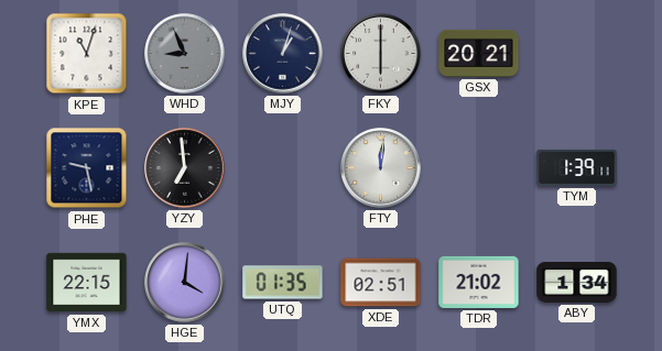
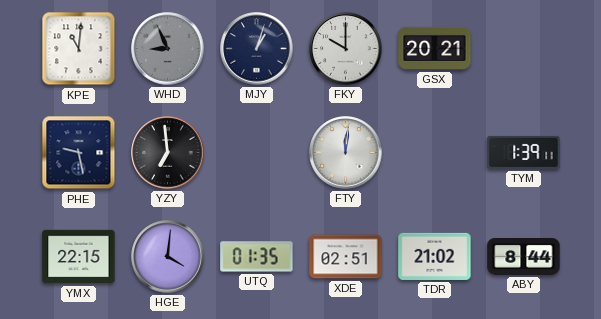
KPE: 11:03 -> 11:01
FKY: 6:00 -> 10:00
ABY: 1:34 -> 8:44
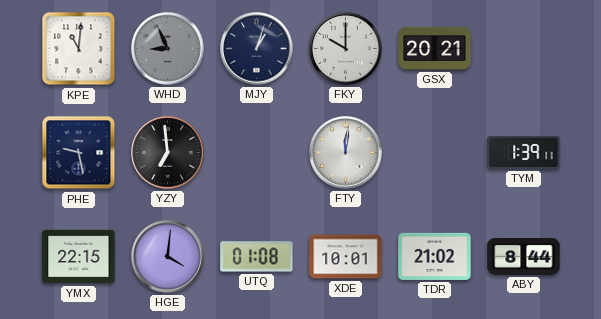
UTQ: 01:35 -> 01:08
XDE: 02:51 -> 10:01
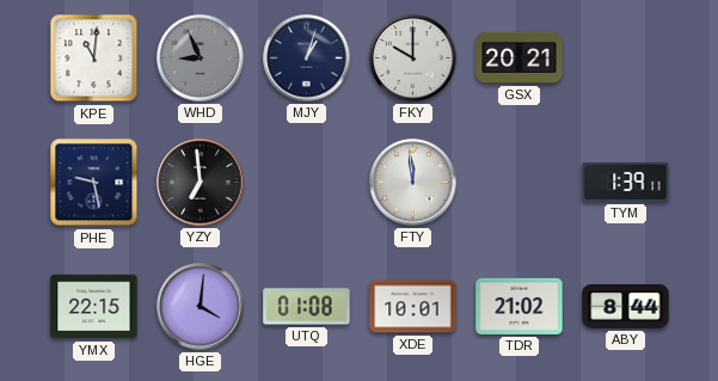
FTY: 12:01 -> 11:59
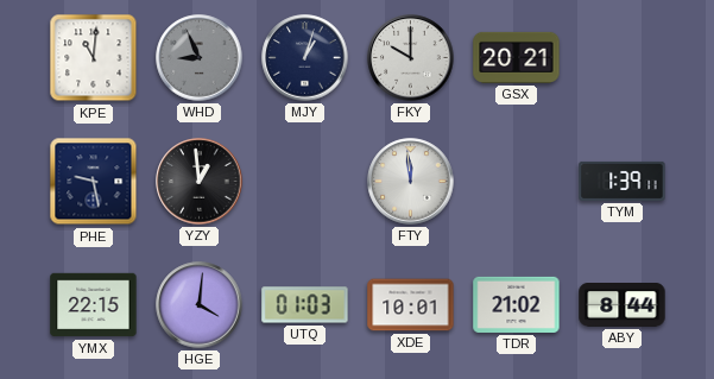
YZY: 6:59 -> 12:59
UTQ: 01:08 -> 01:03
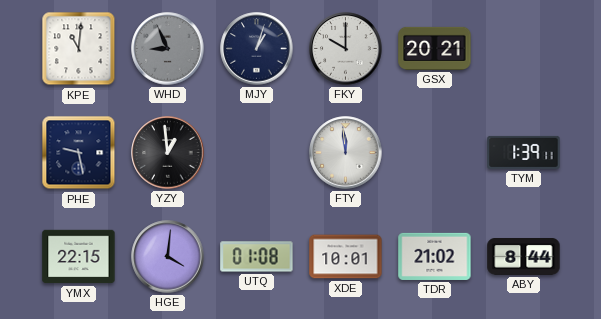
UTQ: 01:03 -> 01:08
